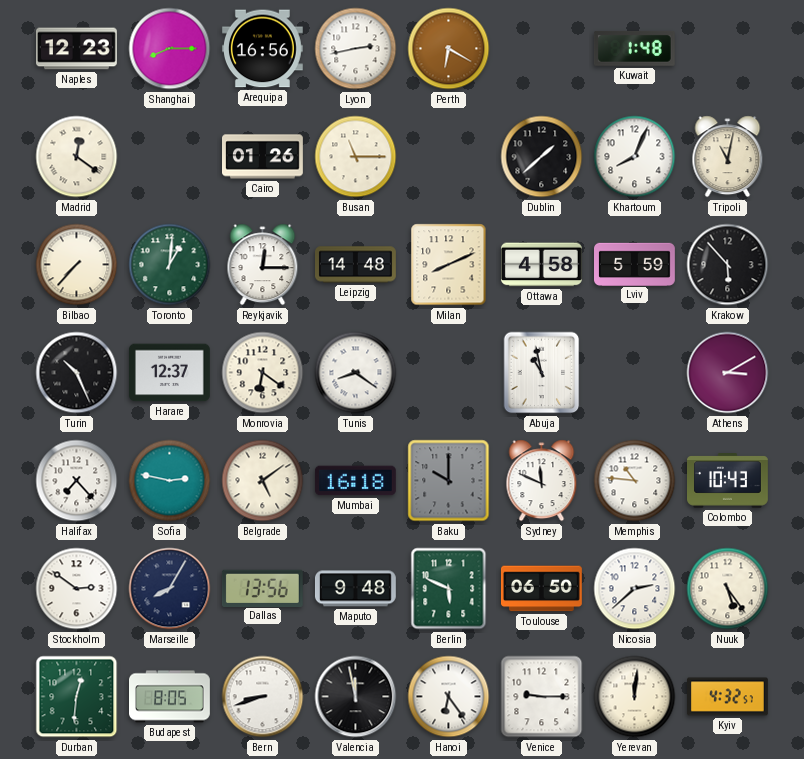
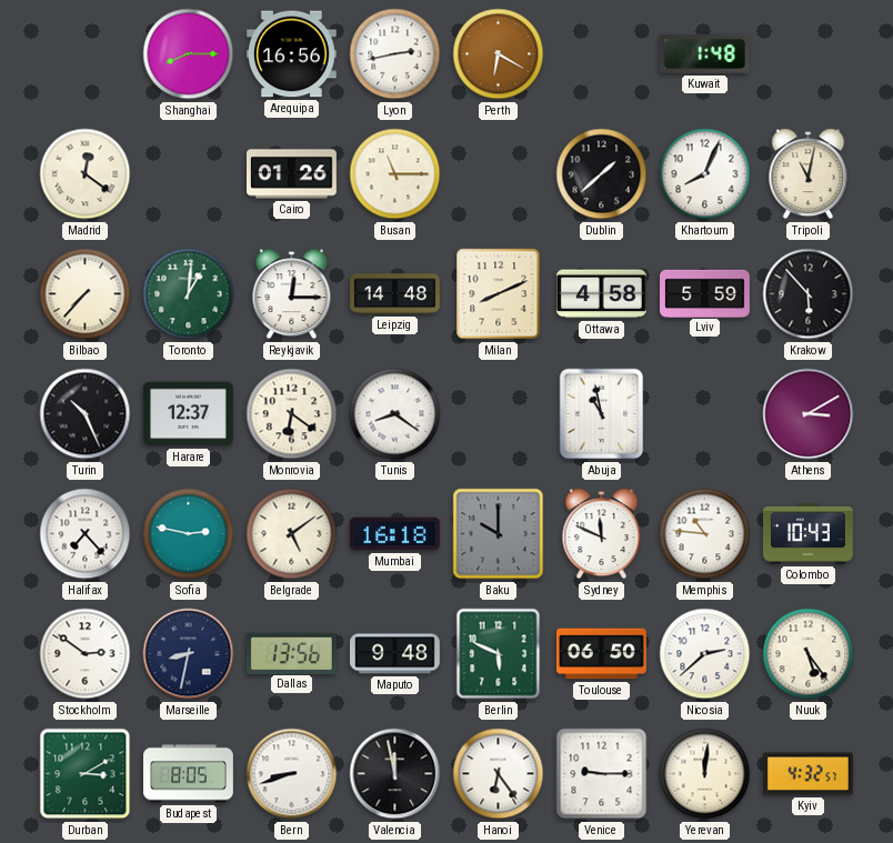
Naples: 12:23 -> none
Marseille: 8:05 -> 8:32
Durban: 12:31 -> 3:10
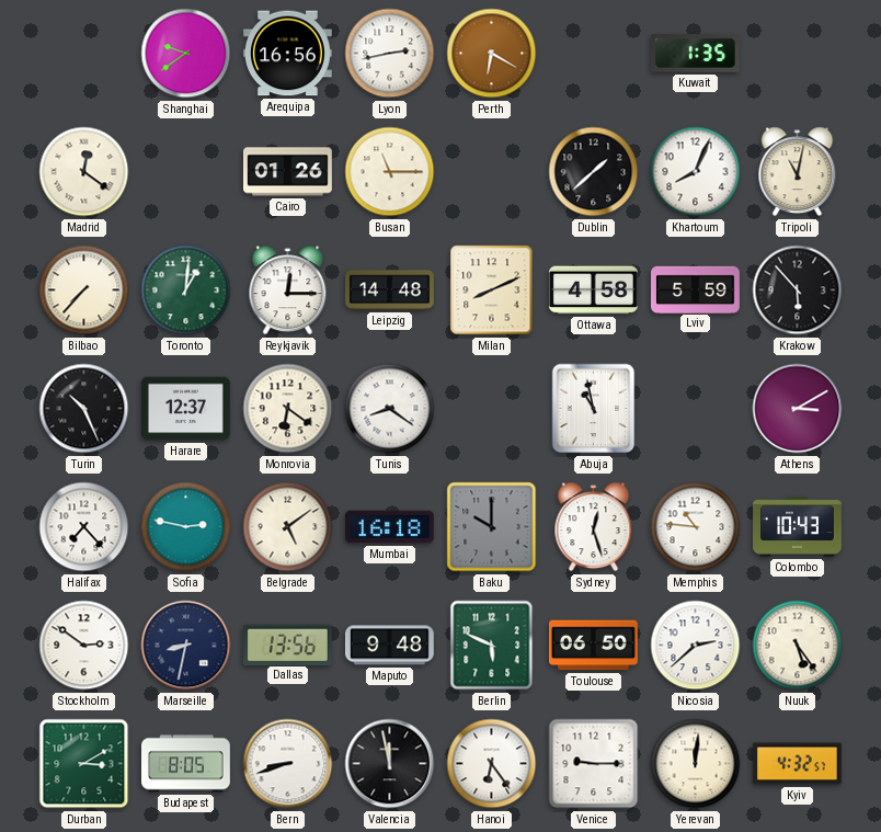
Shanghai: 8:15 -> 9:39
Kuwait: 1:48 -> 1:35
Sydney: 11:49 -> 12:27
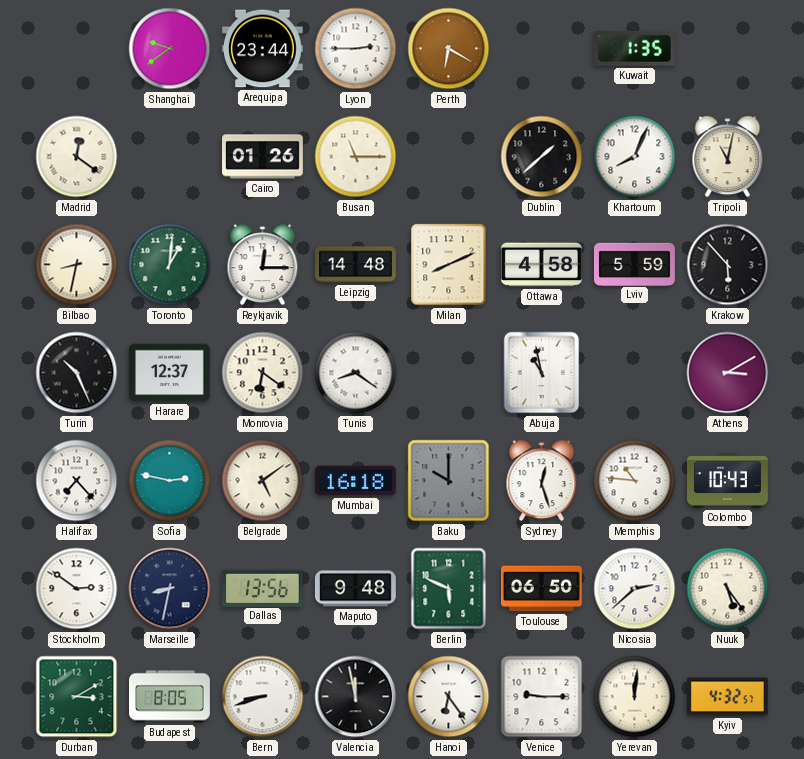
Arequipa: 16:56 -> 23:44
Lyon: 2:43 -> 2:45
Bilbao: 7:37 -> 8:32
